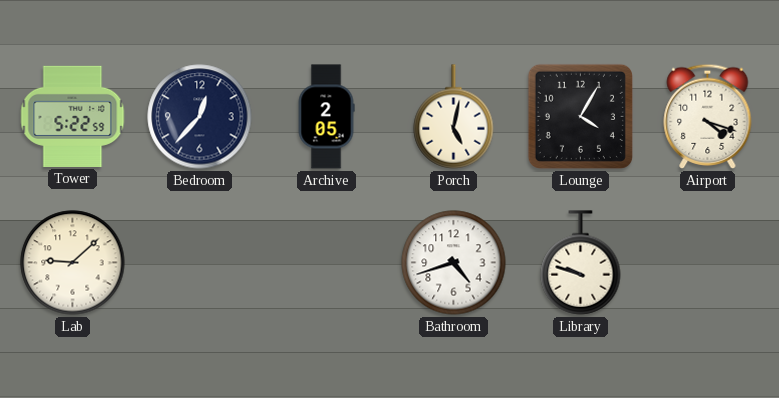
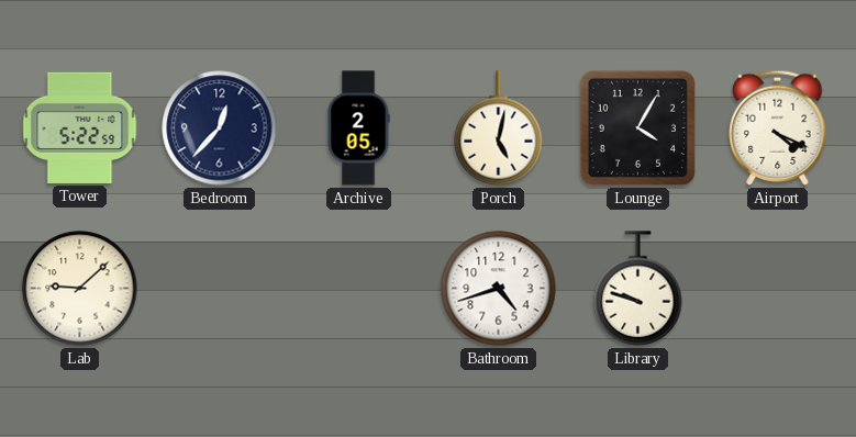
Airport: 4:18 -> 4:19
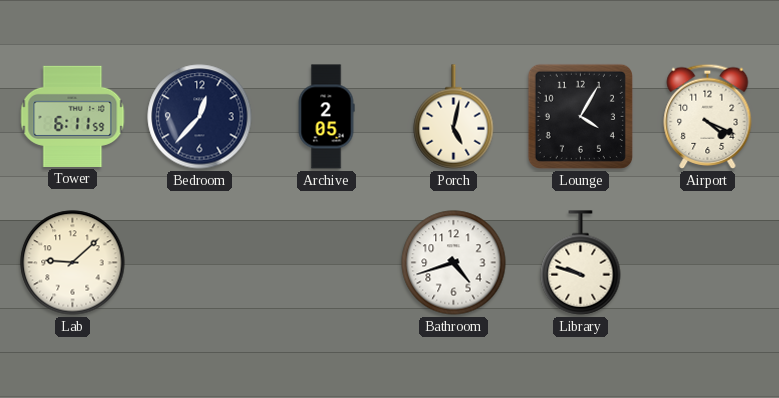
Tower: 5:22 -> 6:11
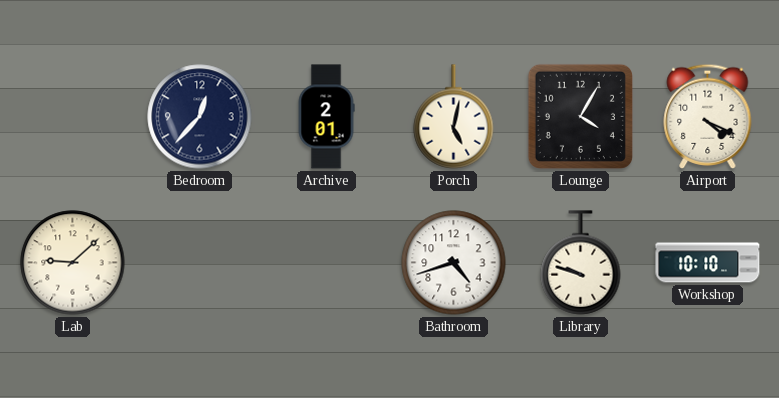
Tower: 6:11 -> none
Archive: 2:05 -> 2:01
Workshop: none -> 10:10
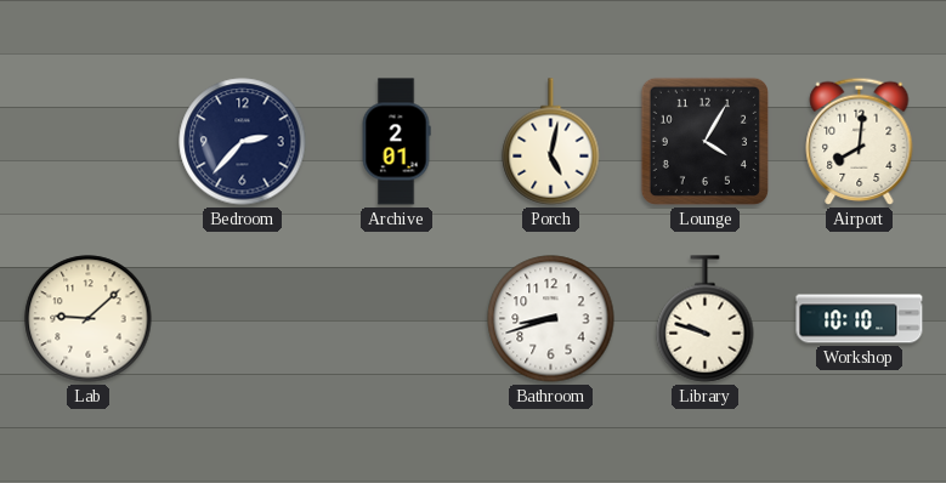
Bedroom: 12:37 -> 2:37
Airport: 4:19 -> 8:01
Bathroom: 4:42 -> 8:42
